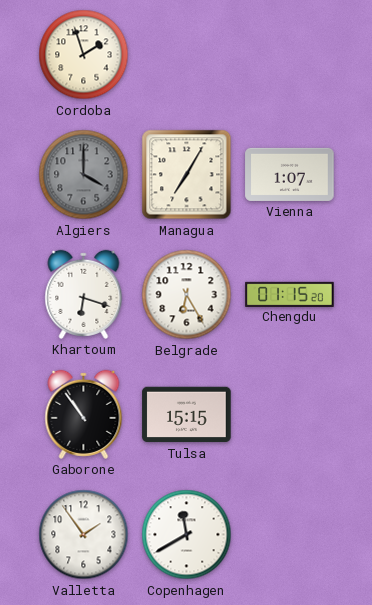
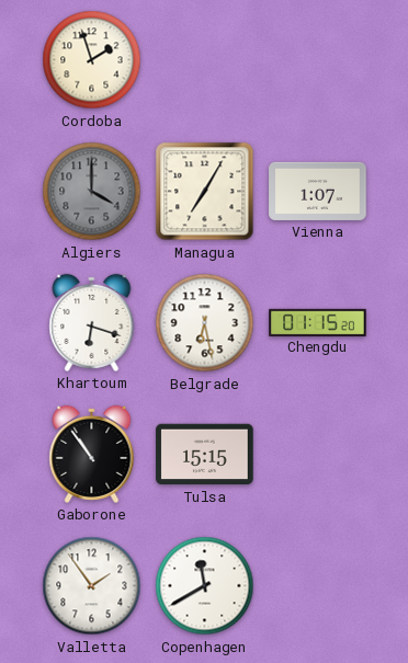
Belgrade: 6:25 -> 6:28
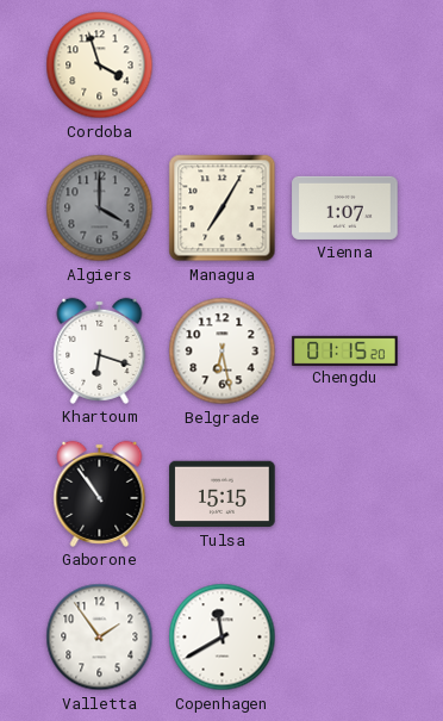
Cordoba: 1:57 -> 3:57
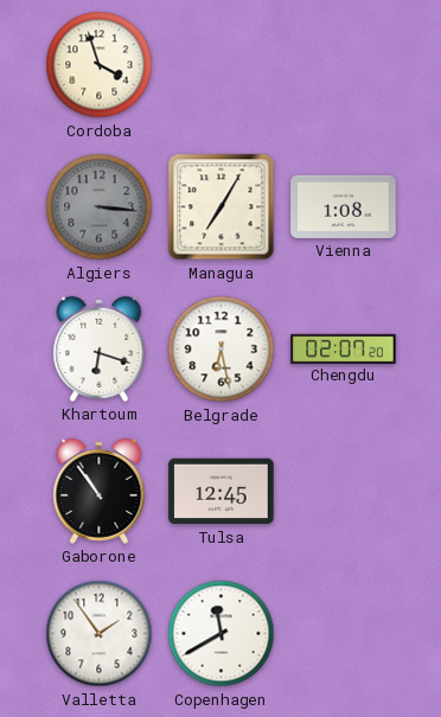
Algiers: 4:00 -> 3:16
Vienna: 1:07 -> 1:08
Chengdu: 01:15 -> 02:07
Tulsa: 15:15 -> 12:45
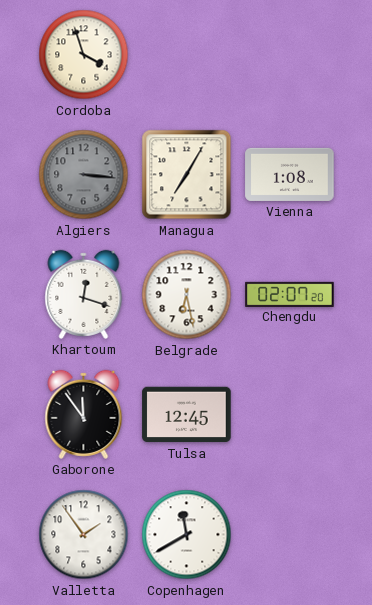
Khartoum: 6:18 -> 12:18
Gaborone: 10:54 -> 11:54
